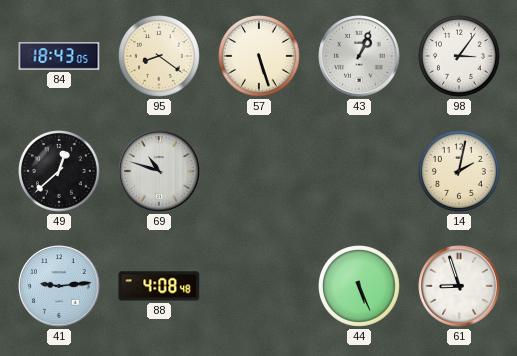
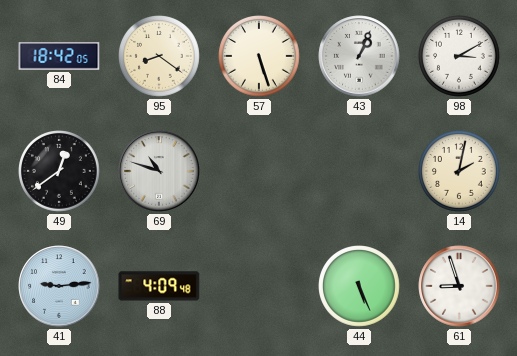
84: 18:43 -> 18:42
98: 3:06 -> 3:10
49: 12:38 -> 12:39
88: 4:08 -> 4:09
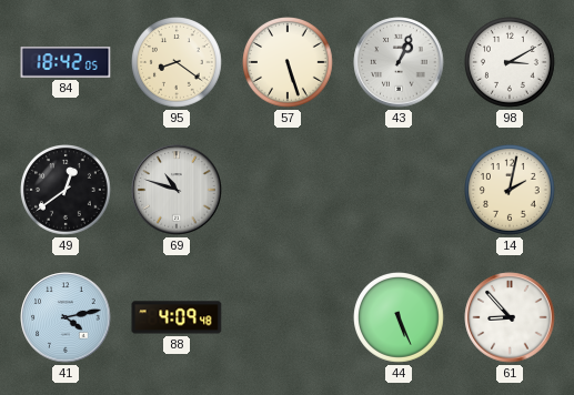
41: 9:14 -> 4:13
61: 8:57 -> 8:53
